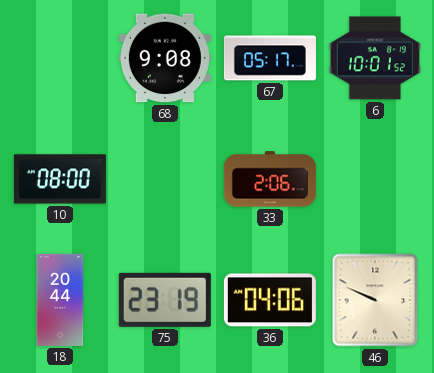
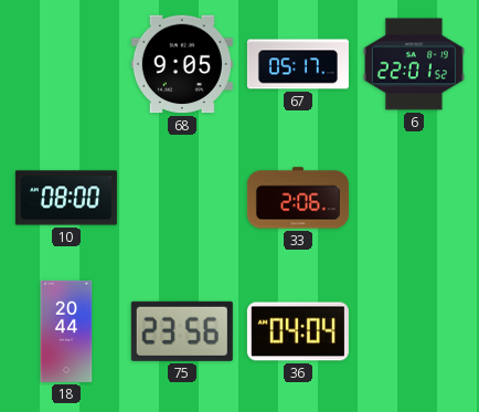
68: 9:08 -> 9:05
6: 10:01 -> 22:01
75: 23:19 -> 23:56
36: 04:06 -> 04:04
46: 9:49 -> none
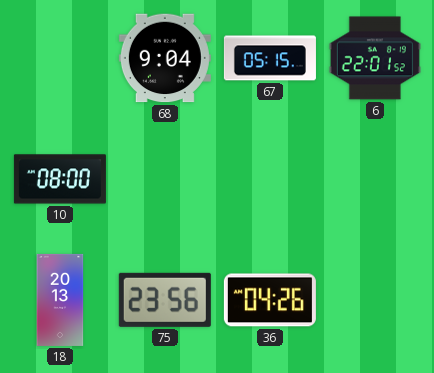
68: 9:05 -> 9:04
67: 05:17 -> 05:15
33: 2:06 -> none
18: 20:44 -> 20:13
36: 04:04 -> 04:26
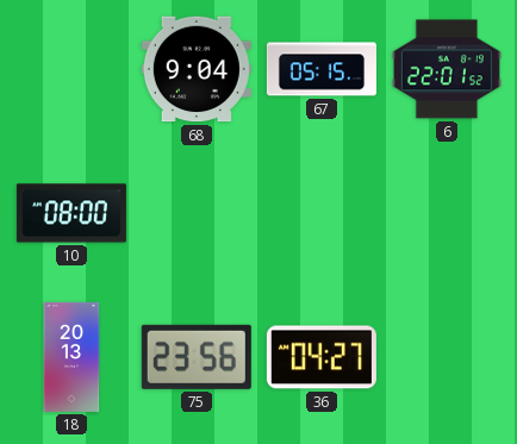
36: 04:26 -> 04:27
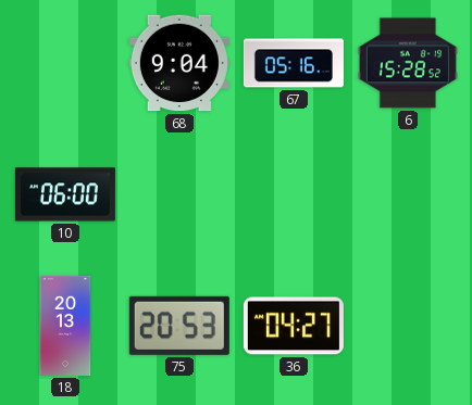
67: 05:15 -> 05:16
6: 22:01 -> 15:28
10: 08:00 -> 06:00
75: 23:56 -> 20:53
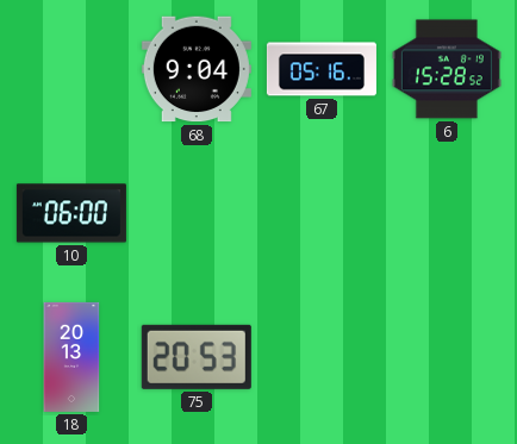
36: 04:27 -> none
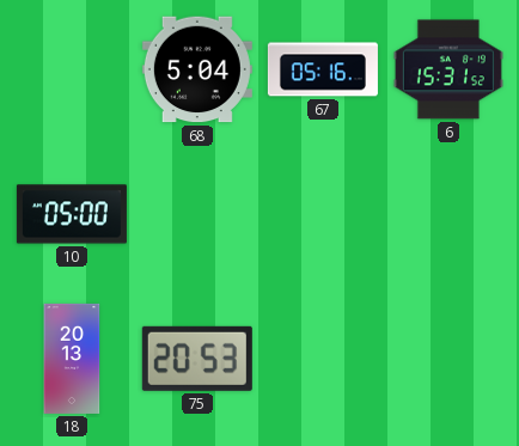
68: 9:04 -> 5:04
6: 15:28 -> 15:31
10: 06:00 -> 05:00
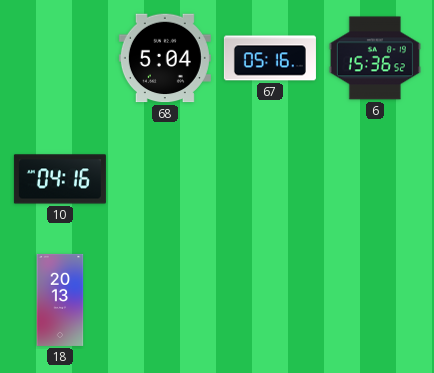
6: 15:31 -> 15:36
10: 05:00 -> 04:16
75: 20:53 -> none
